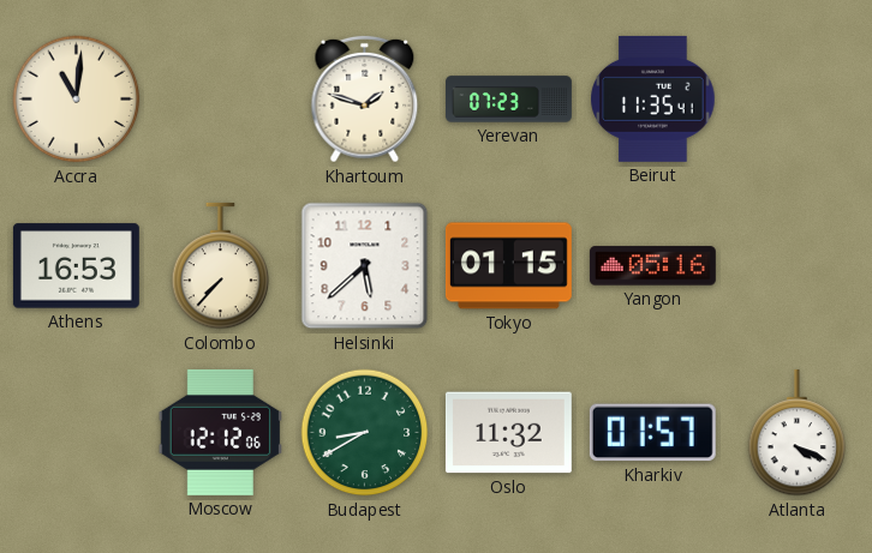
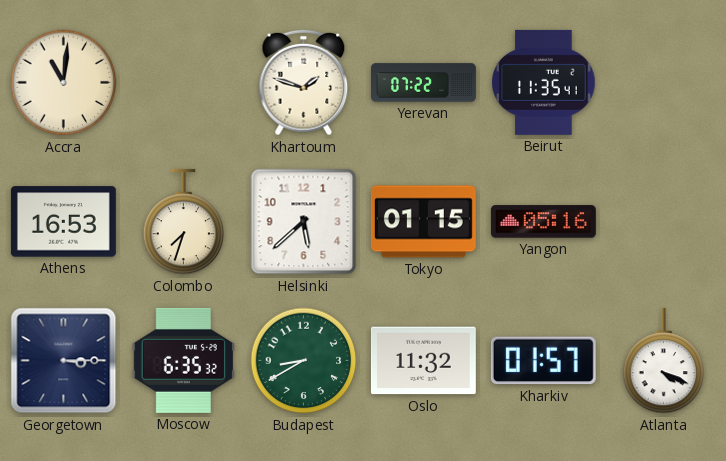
Yerevan: 07:23 -> 07:22
Colombo: 7:37 -> 7:33
Georgetown: none -> 3:15
Moscow: 12:12 -> 6:35
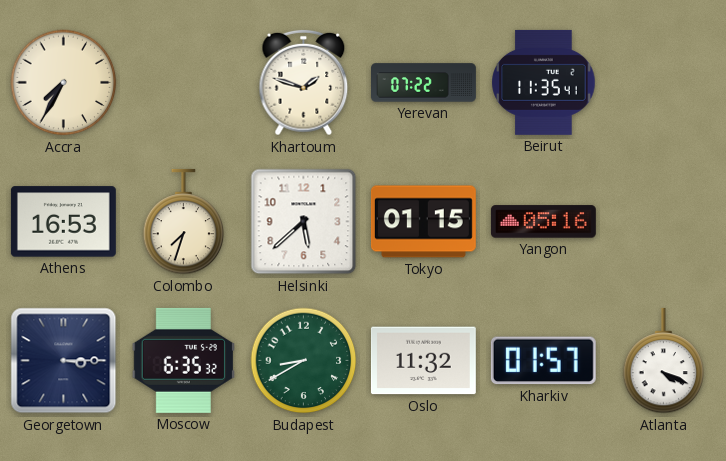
Accra: 11:01 -> 7:35
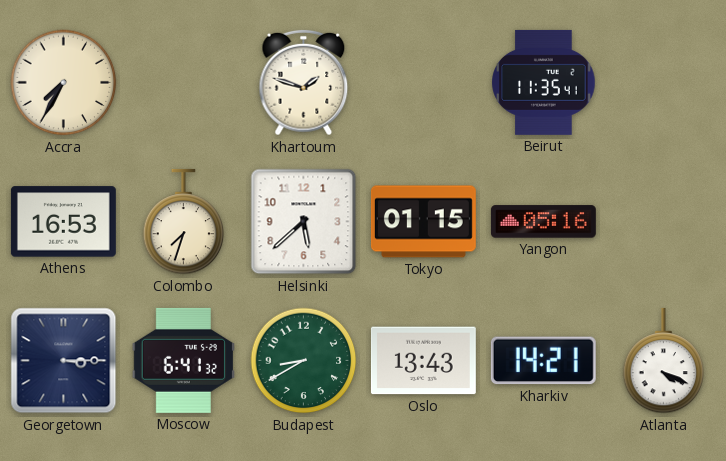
Yerevan: 07:22 -> none
Moscow: 6:35 -> 6:41
Oslo: 11:32 -> 13:43
Kharkiv: 01:57 -> 14:21
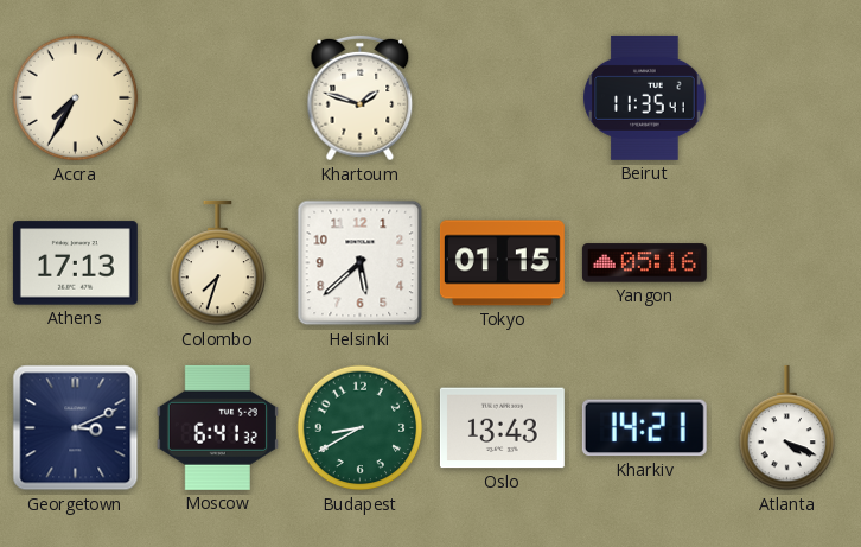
Athens: 16:53 -> 17:13
Georgetown: 3:15 -> 3:11
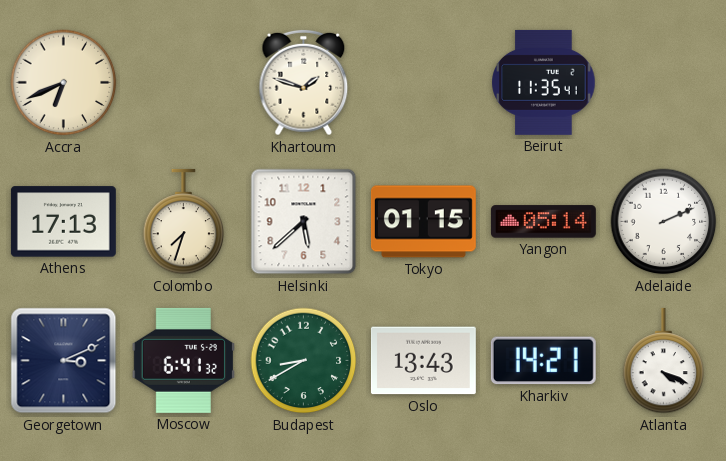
Accra: 7:35 -> 6:41
Yangon: 05:16 -> 05:14
Adelaide: none -> 2:11
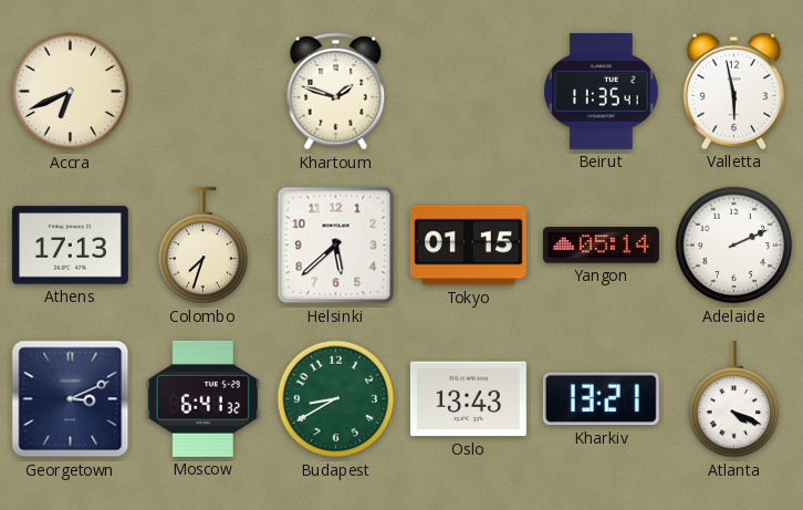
Valletta: none -> 5:58
Kharkiv: 14:21 -> 13:21
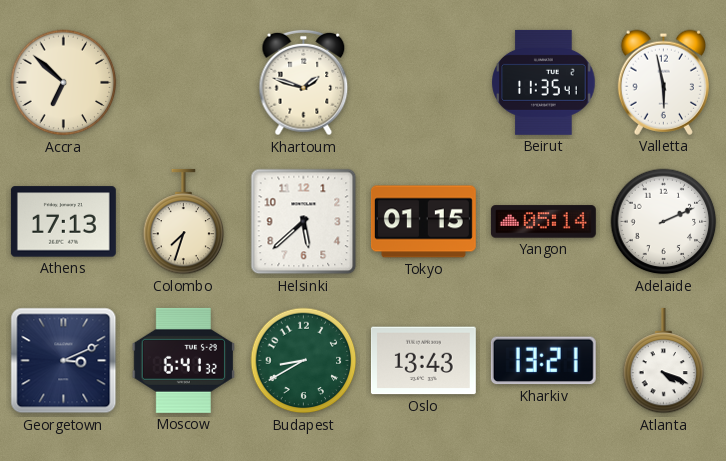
Accra: 6:41 -> 6:52
